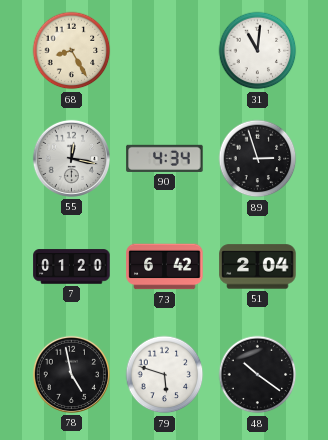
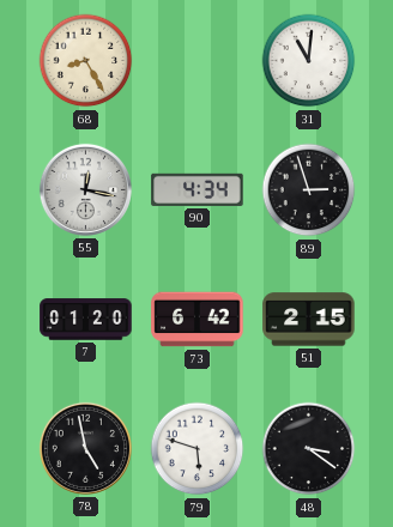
51: 2:04 -> 2:15
48: 10:21 -> 3:21
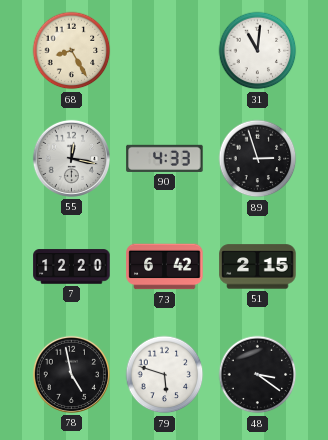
90: 4:34 -> 4:33
7: 01:20 -> 12:20
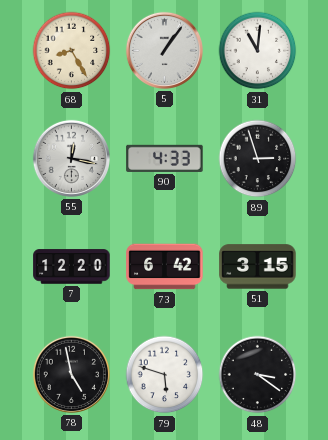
5: none -> 1:06
51: 2:15 -> 3:15
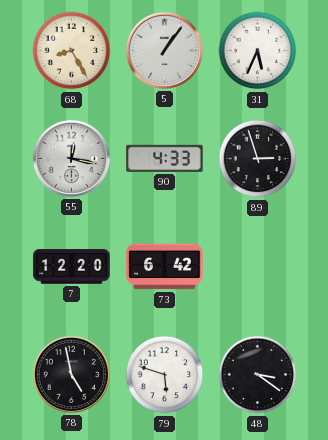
31: 11:01 -> 5:34
51: 3:15 -> none
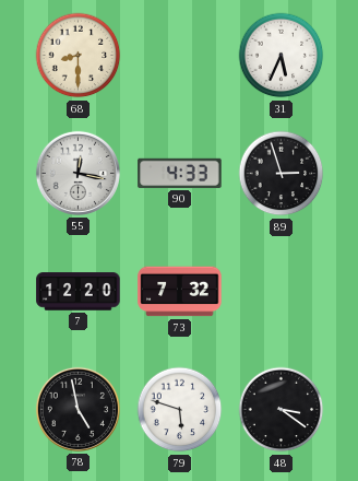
68: 8:25 -> 8:30
5: 1:06 -> none
73: 6:42 -> 7:32
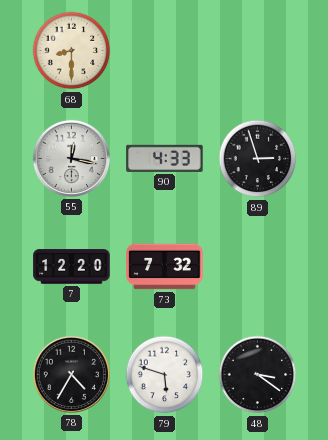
31: 5:34 -> none
78: 4:58 -> 4:35
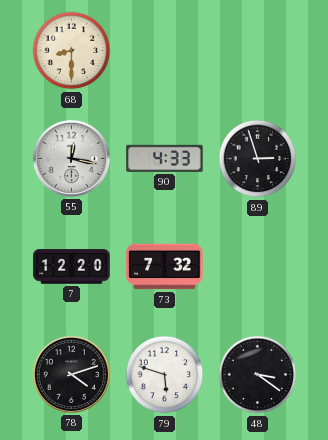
78: 4:35 -> 4:12
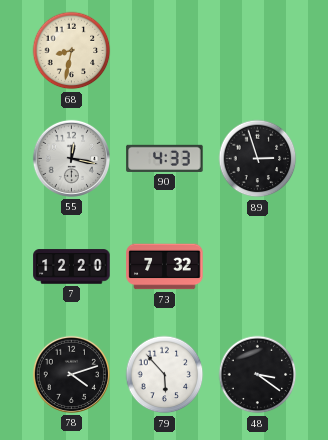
68: 8:30 -> 8:32
79: 5:48 -> 5:53
